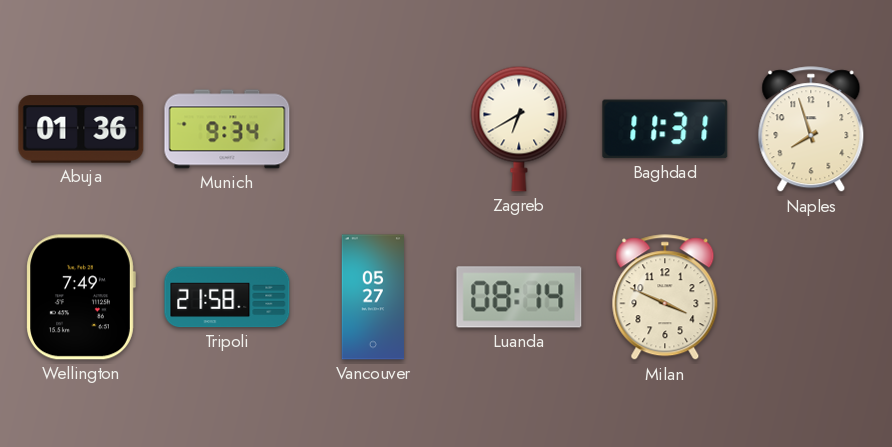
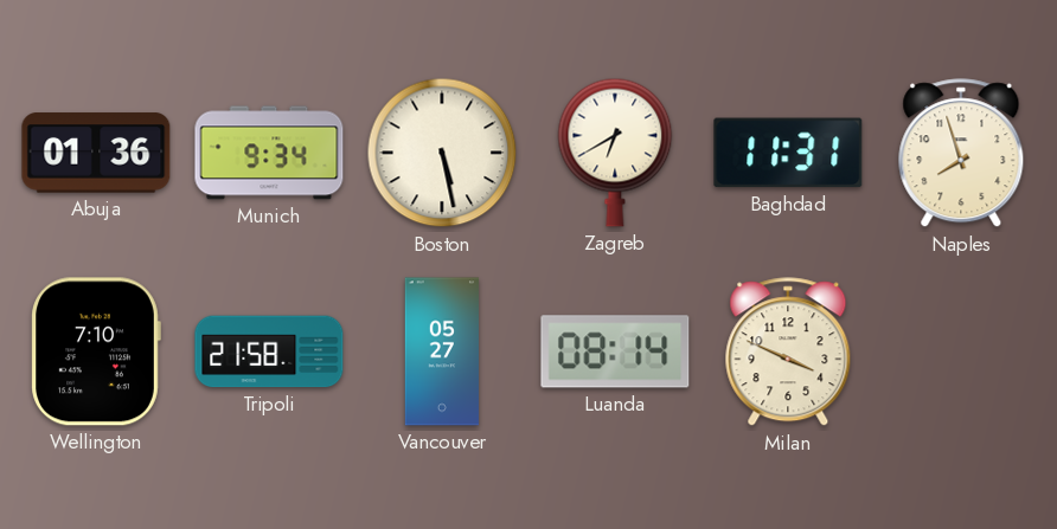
Boston: none -> 5:28
Wellington: 7:49 -> 7:10
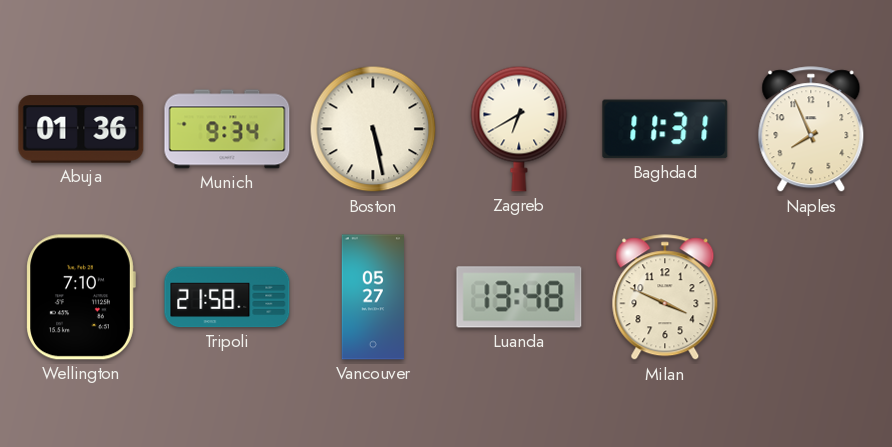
Naples: 7:57 -> 7:56
Luanda: 08:14 -> 13:48
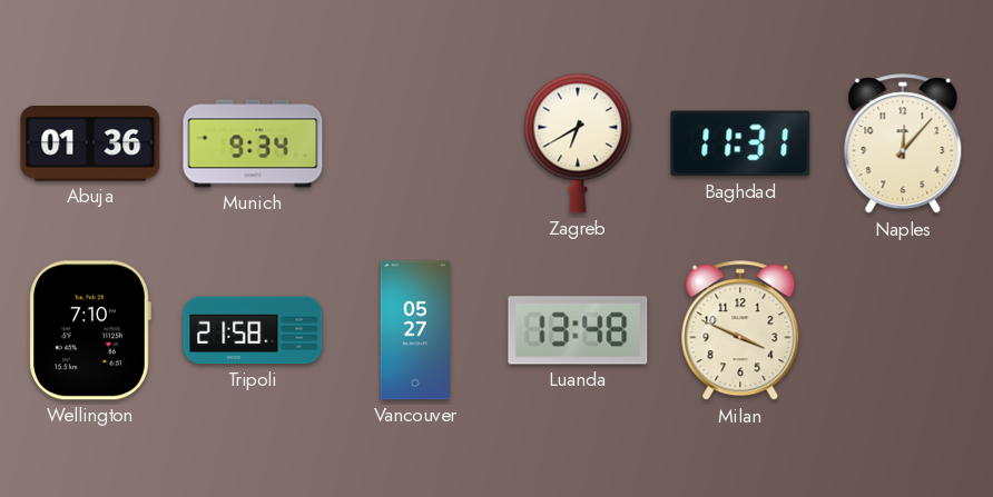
Boston: 5:28 -> none
Naples: 7:56 -> 12:07
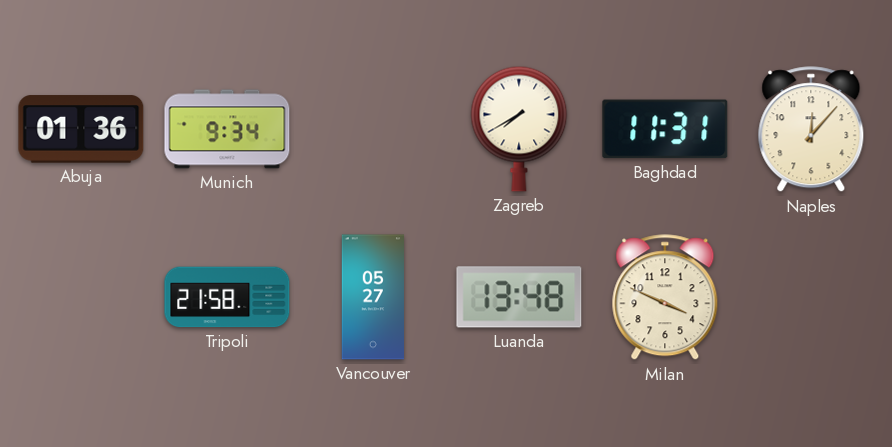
Zagreb: 6:40 -> 7:40
Wellington: 7:10 -> none
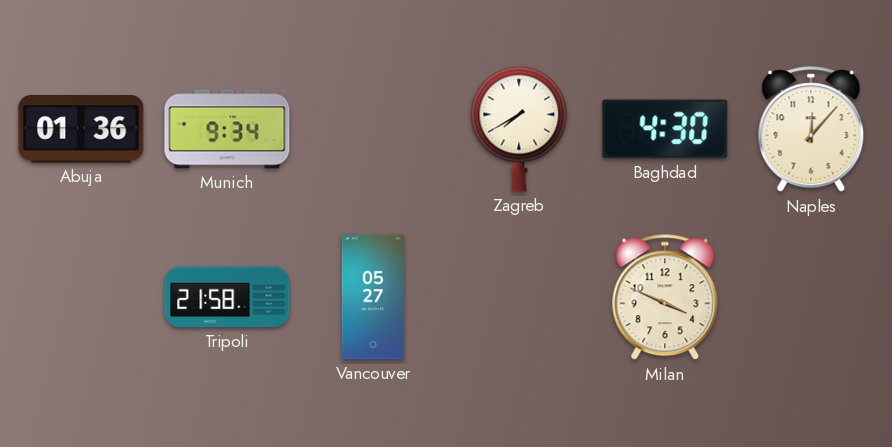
Baghdad: 11:31 -> 4:30
Luanda: 13:48 -> none
